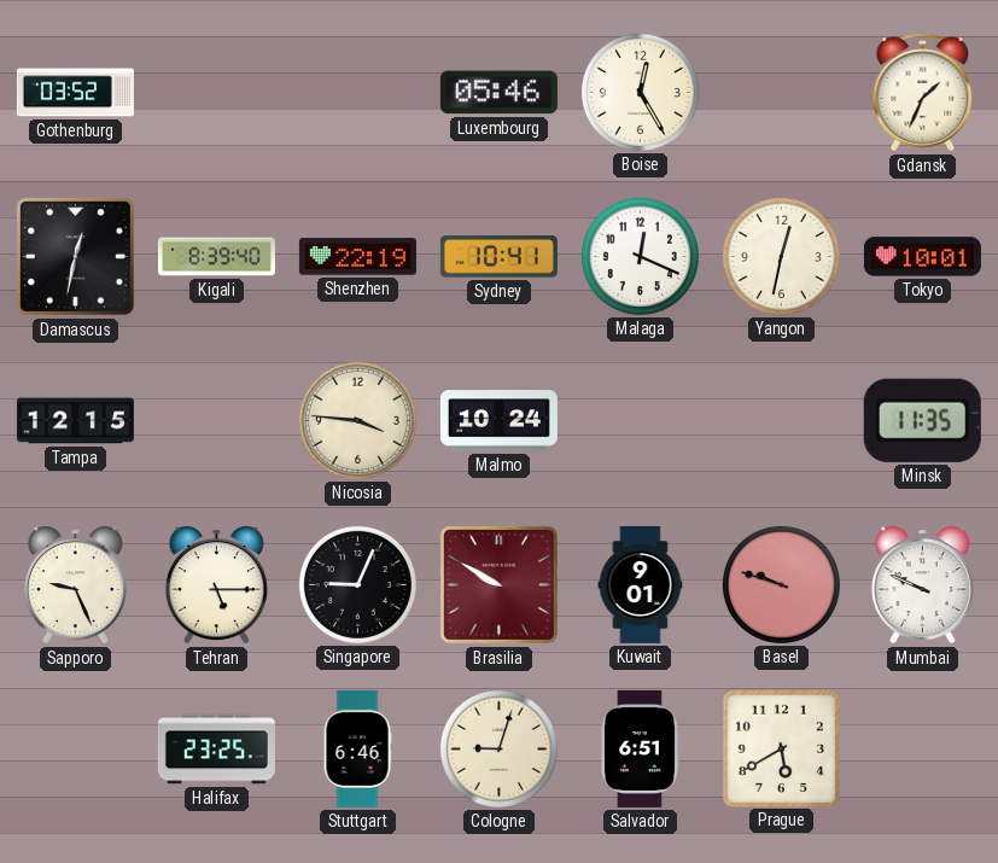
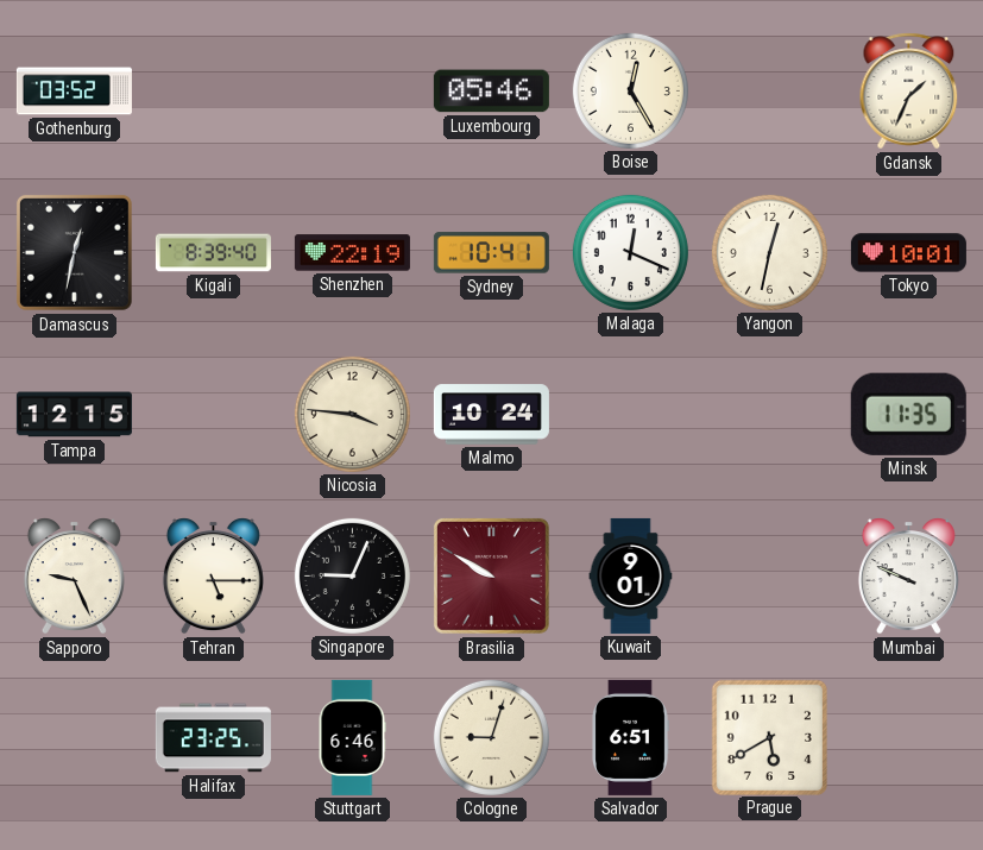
Basel: 9:48 -> none
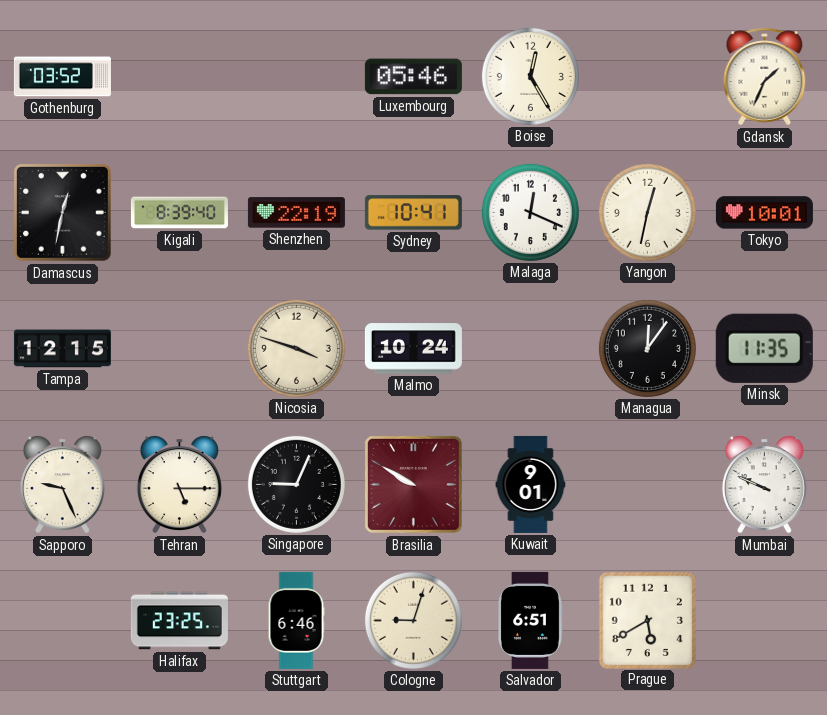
Nicosia: 3:46 -> 3:48
Managua: none -> 12:06
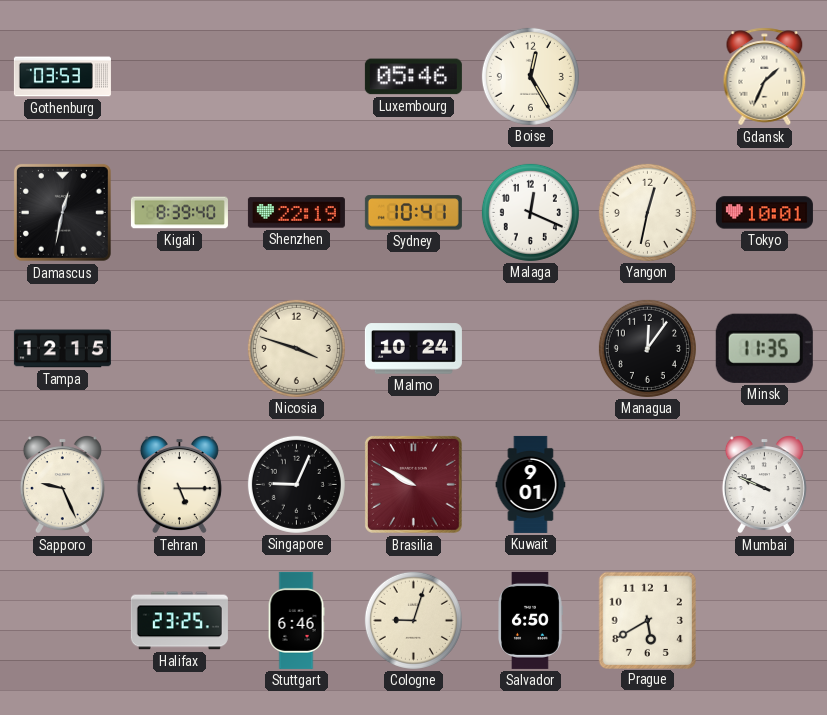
Gothenburg: 03:52 -> 03:53
Salvador: 6:51 -> 6:50
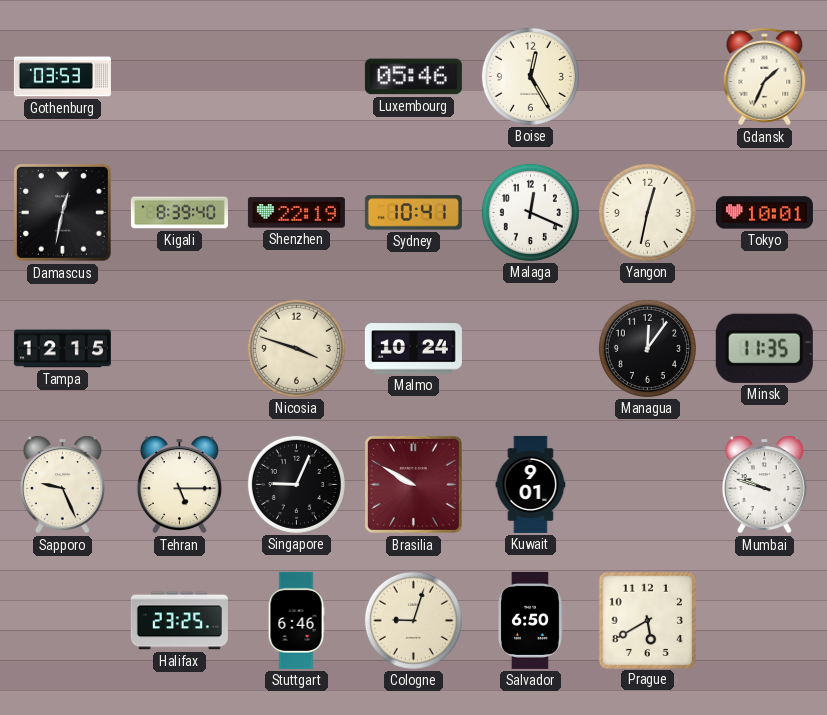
Mumbai: 9:49 -> 9:48
